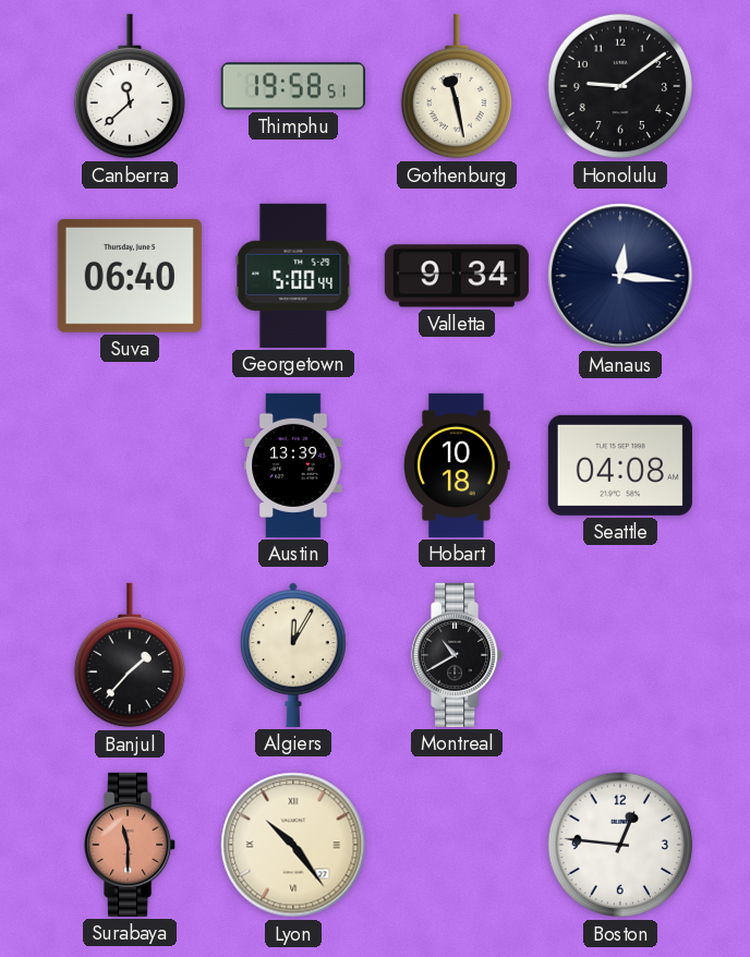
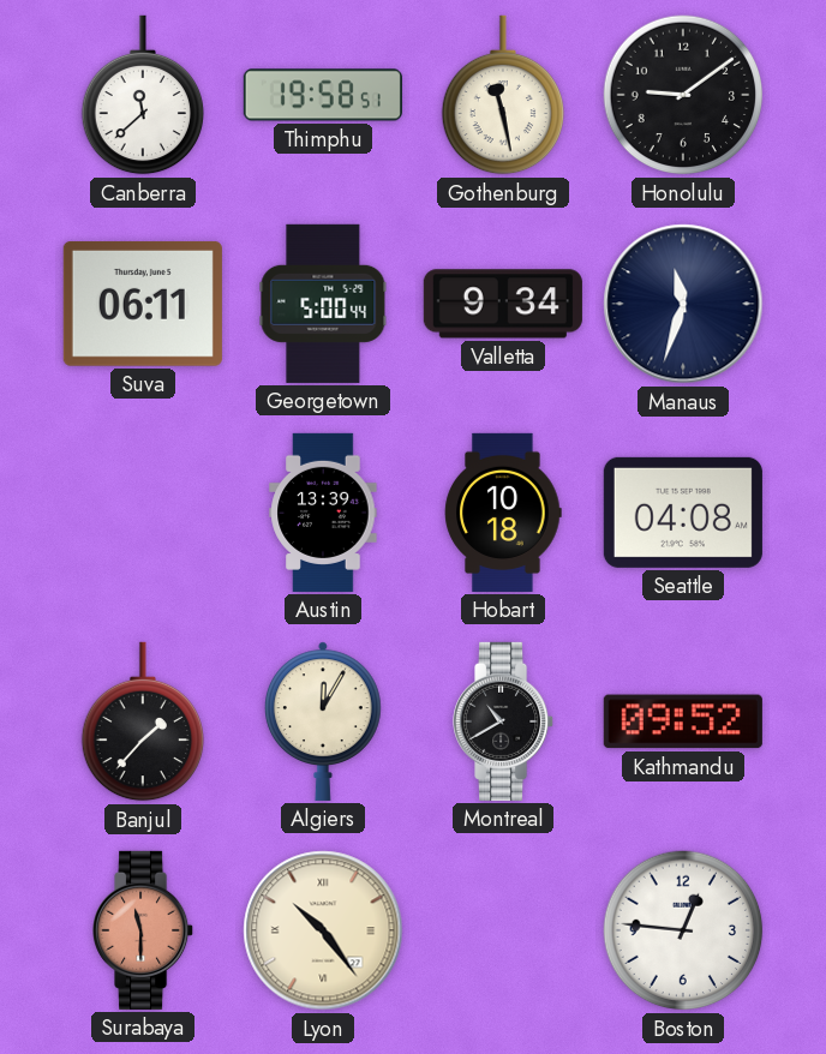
Suva: 06:40 -> 06:11
Manaus: 12:16 -> 11:33
Kathmandu: none -> 09:52
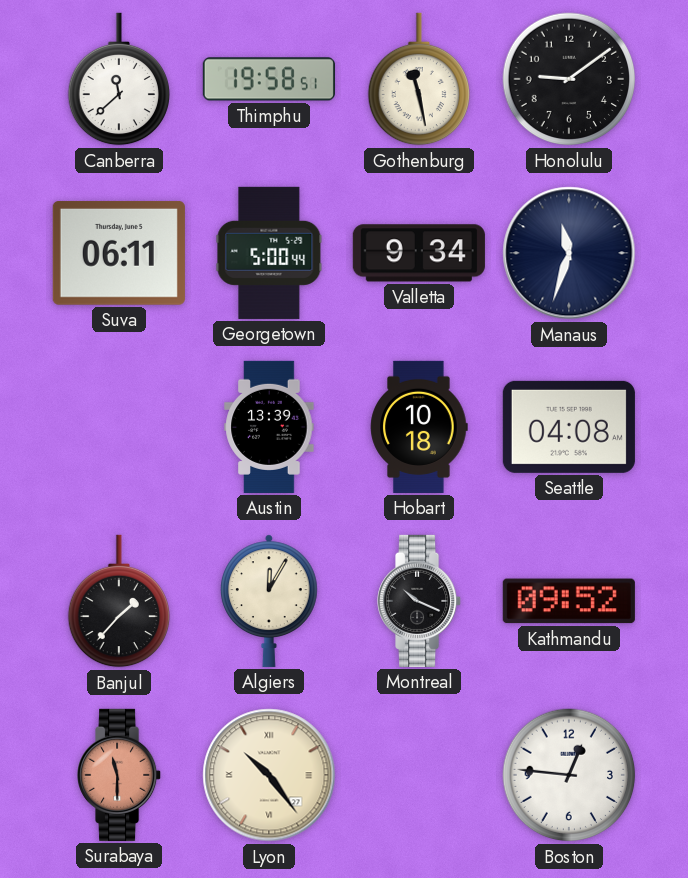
Montreal: 10:40 -> 10:19
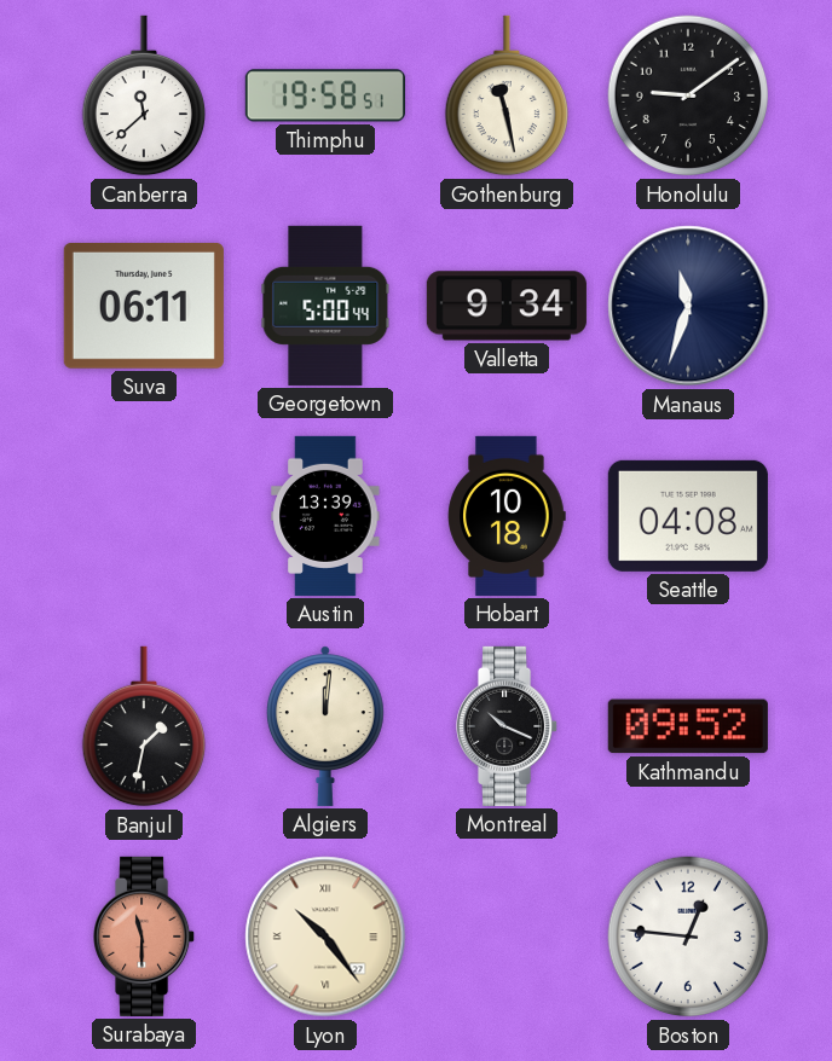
Banjul: 1:37 -> 1:32
Algiers: 12:05 -> 12:01
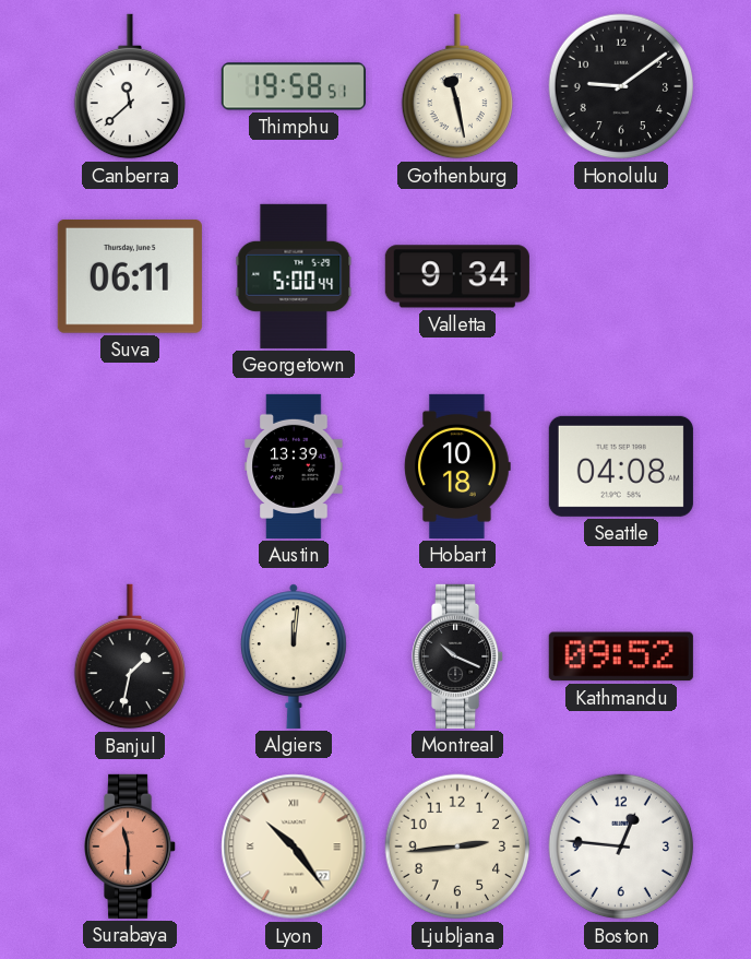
Manaus: 11:33 -> none
Ljubljana: none -> 2:44
